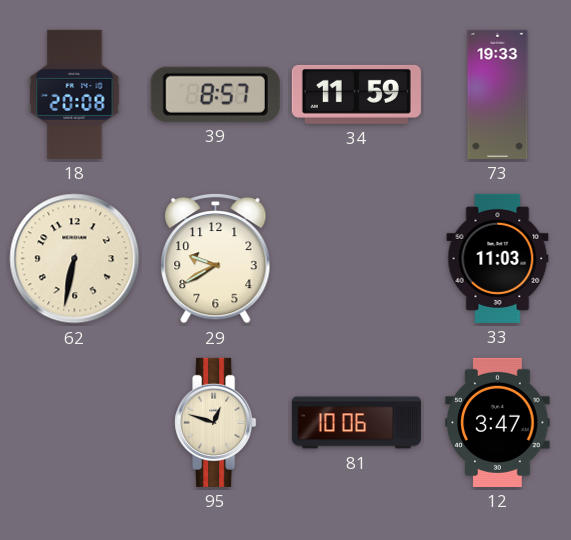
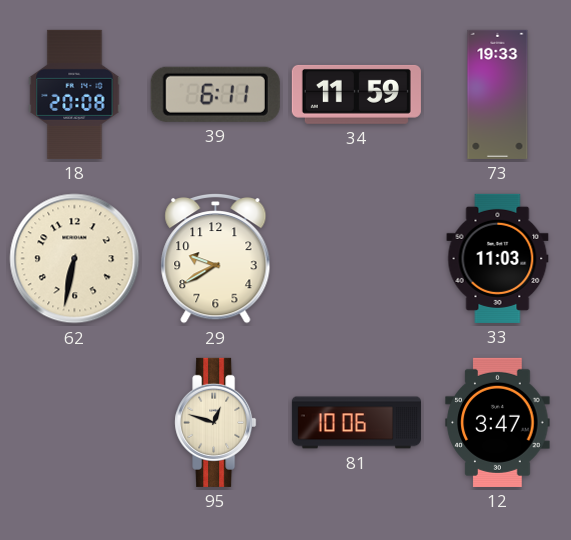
39: 8:57 -> 6:11
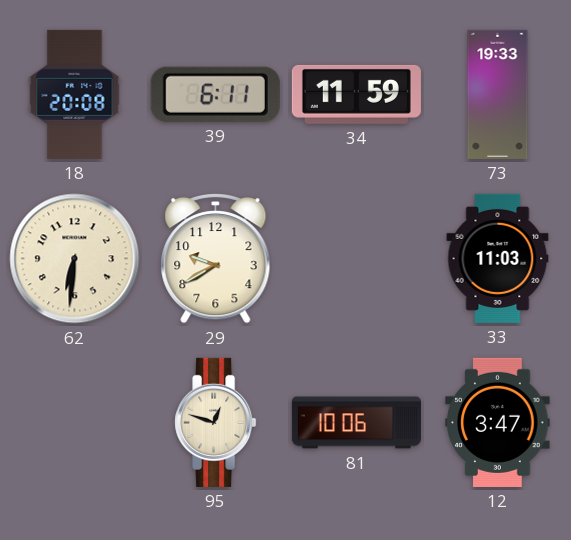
62: 6:32 -> 6:31
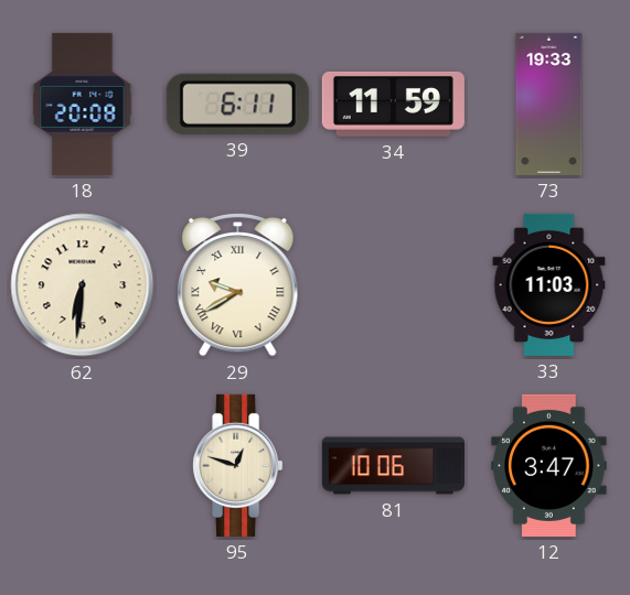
29 numerals: Arabic -> Roman
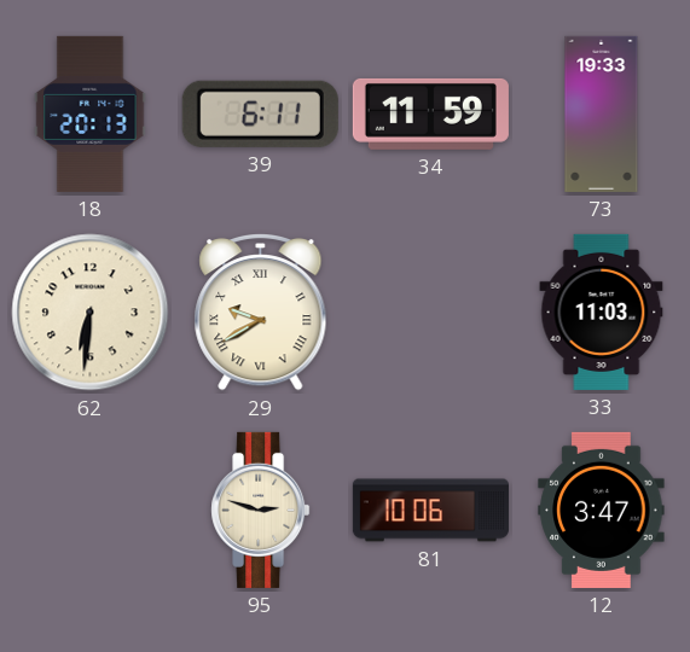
18: 20:08 -> 20:13
95: 12:48 -> 2:48
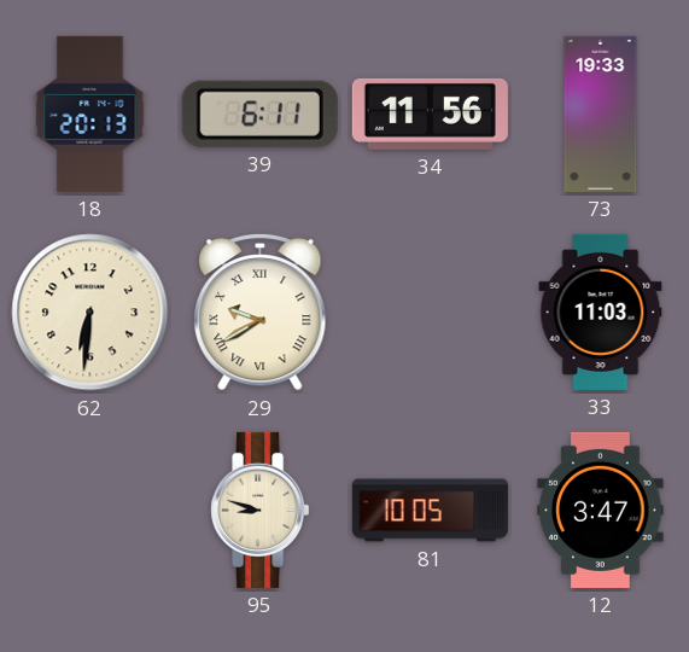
34: 11:59 -> 11:56
95: 2:48 -> 8:48
81: 10:06 -> 10:05
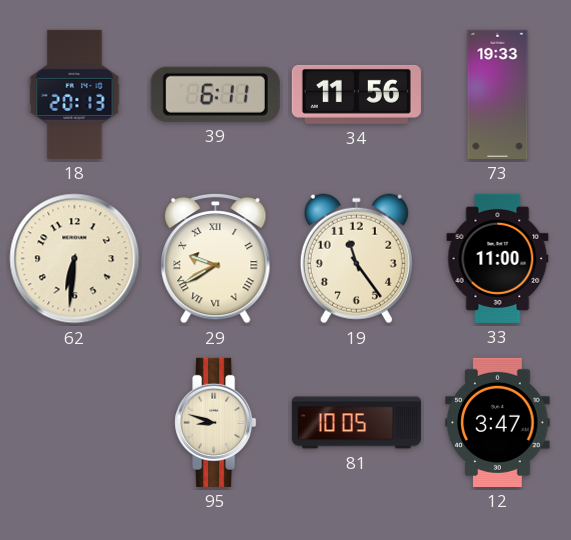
19: none -> 11:24
33: 11:03 -> 11:00
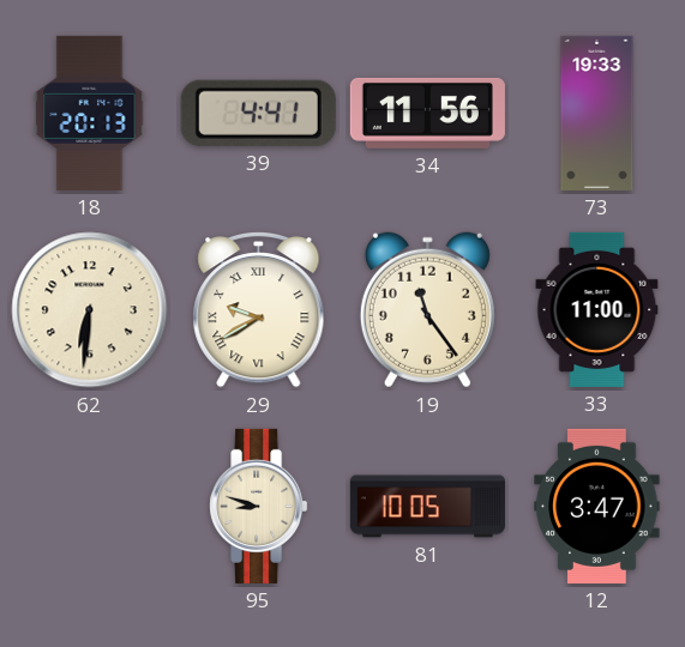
39: 6:11 -> 4:41
